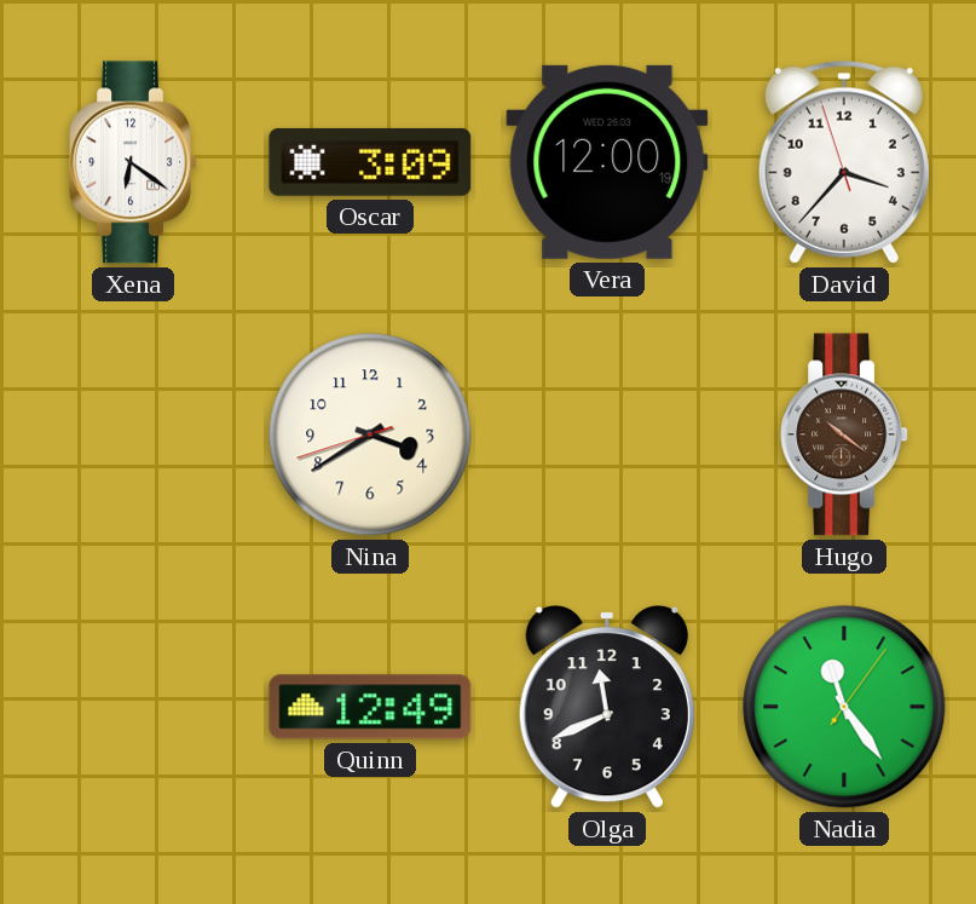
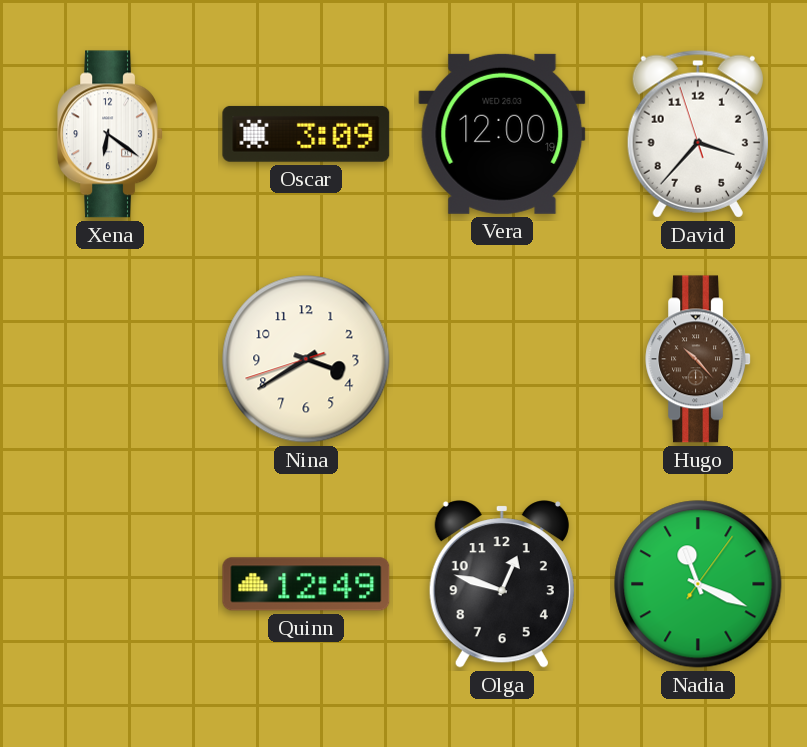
Hugo: 10:21 -> 10:23
Olga: 11:41 -> 12:48
Nadia: 11:24 -> 11:19
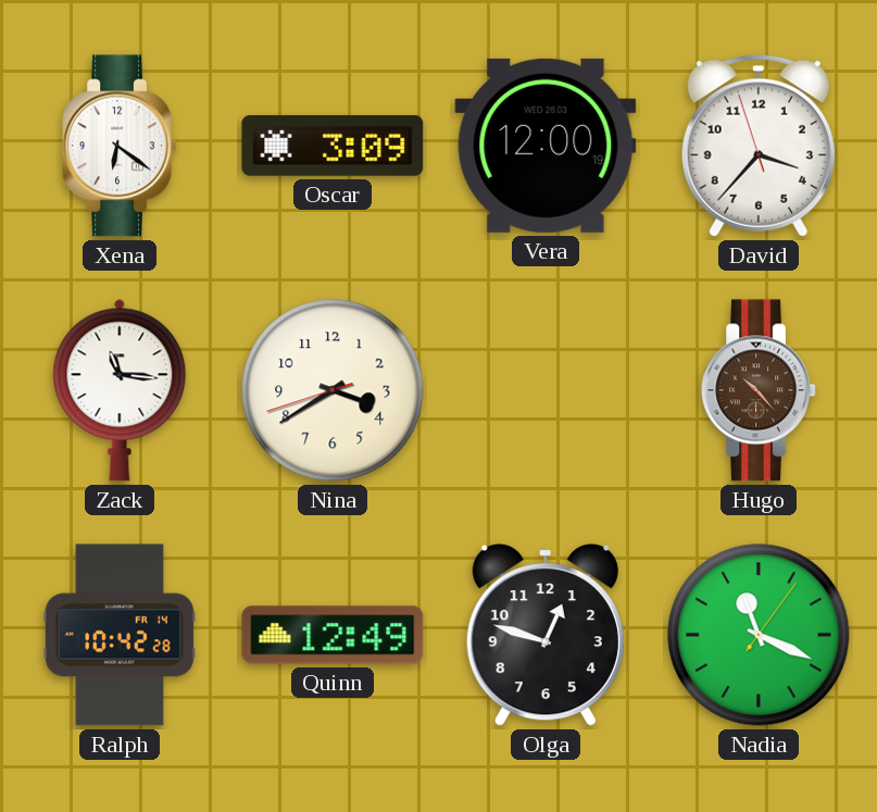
Zack: none -> 11:16
Ralph: none -> 10:42
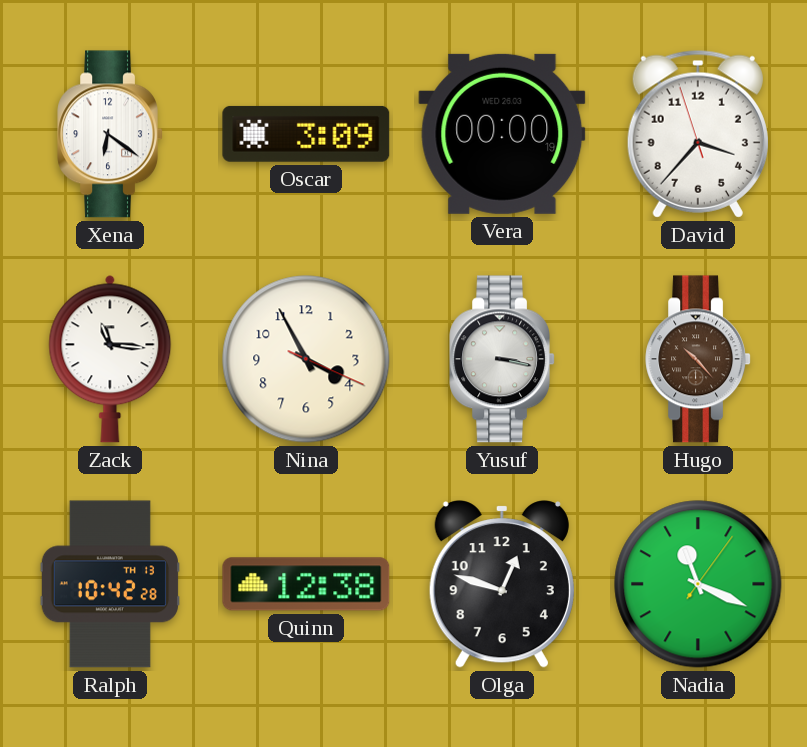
Vera: 12:00 -> 00:00
Nina: 3:39 -> 3:55
Yusuf: none -> 3:17
Ralph date: FR 14 -> TH 13
Quinn: 12:49 -> 12:38
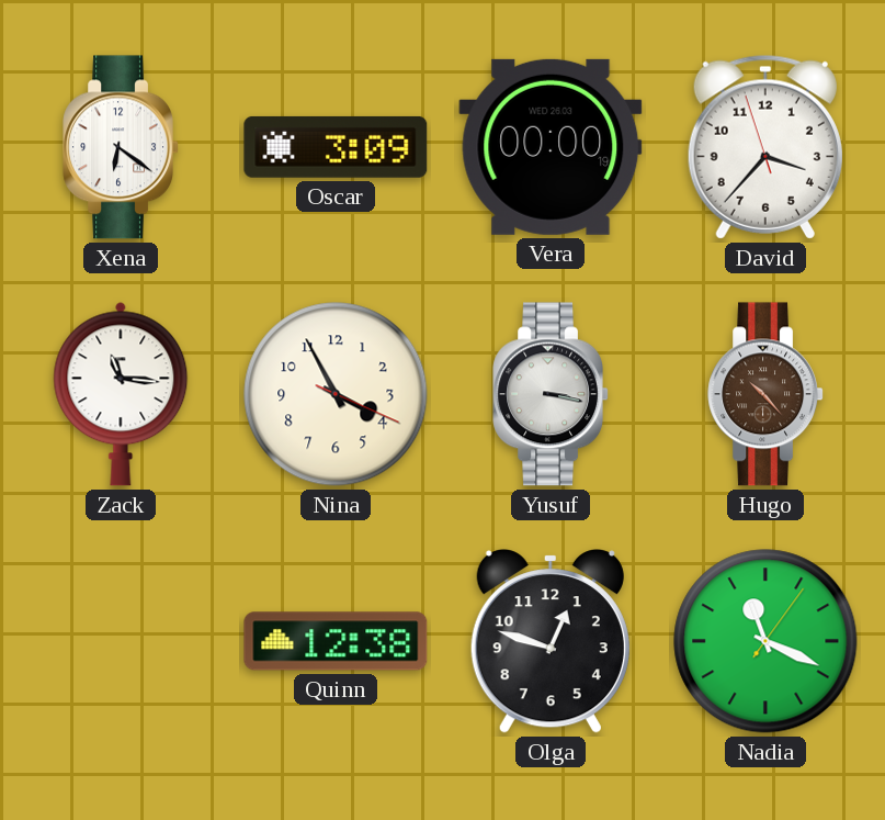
Ralph: 10:42 -> none
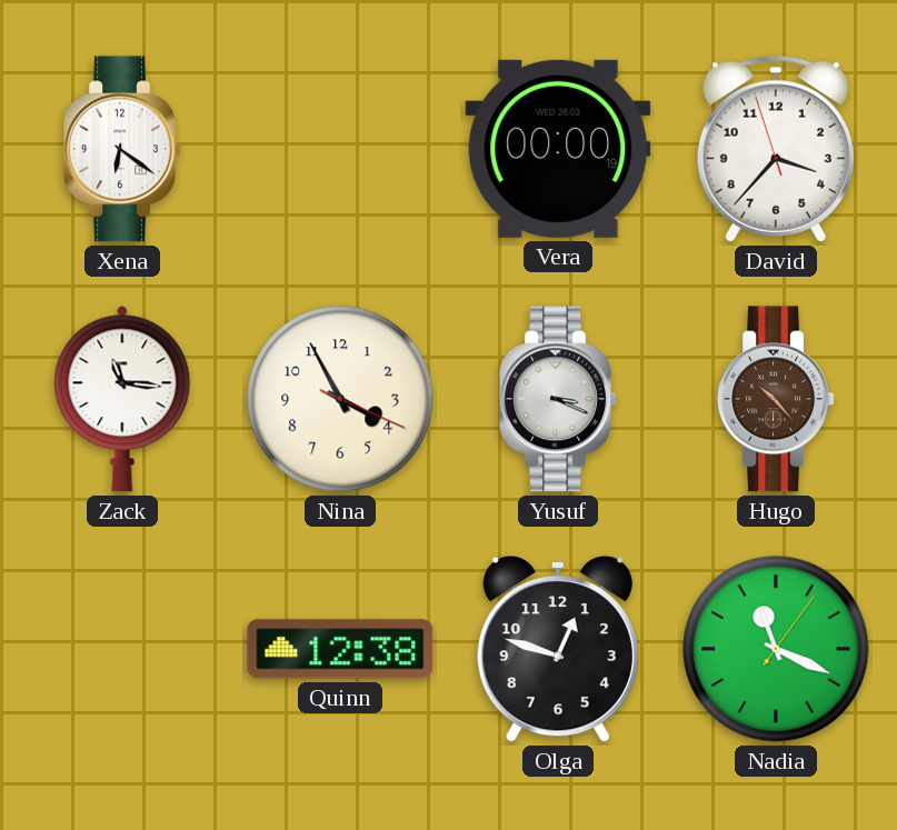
Oscar: 3:09 -> none
Yusuf: 3:17 -> 3:19
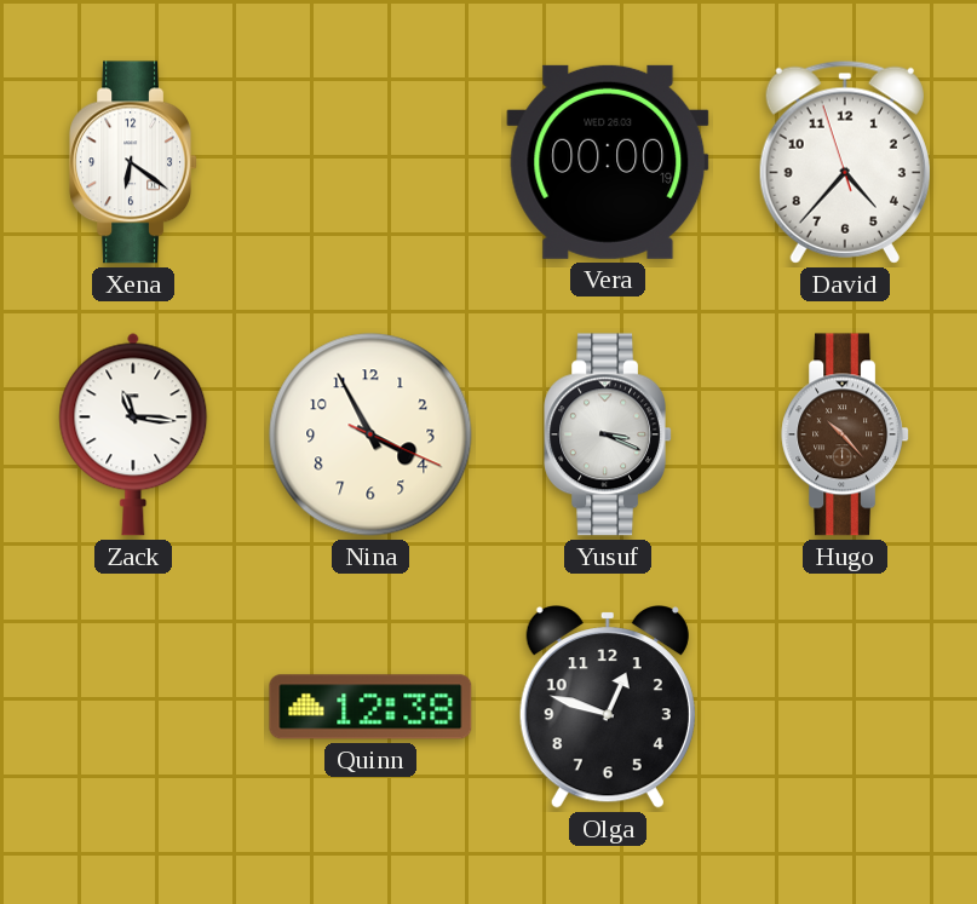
David: 3:36 -> 4:36
Nadia: 11:19 -> none
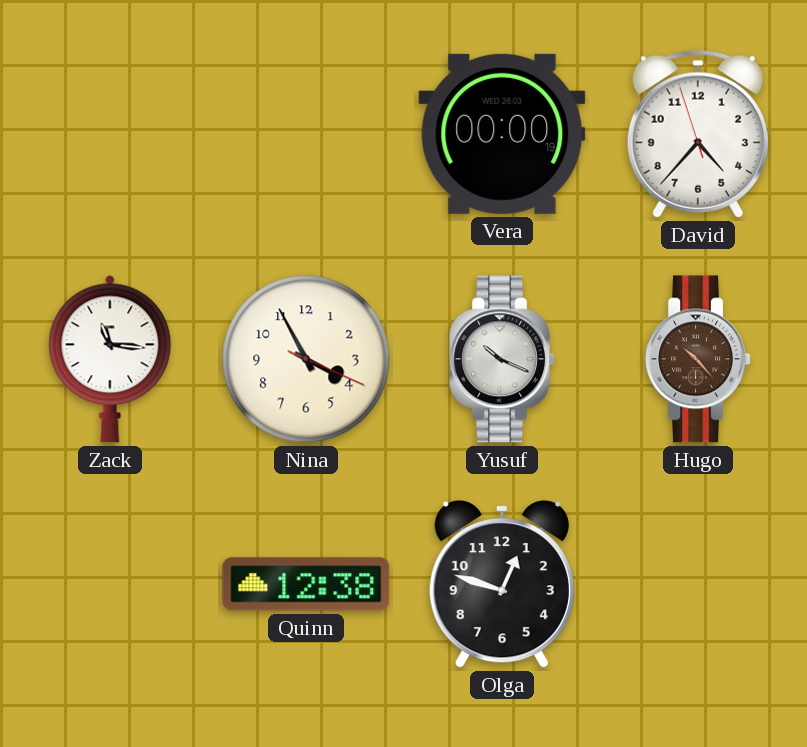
Xena: 6:21 -> none
Yusuf: 3:19 -> 10:19
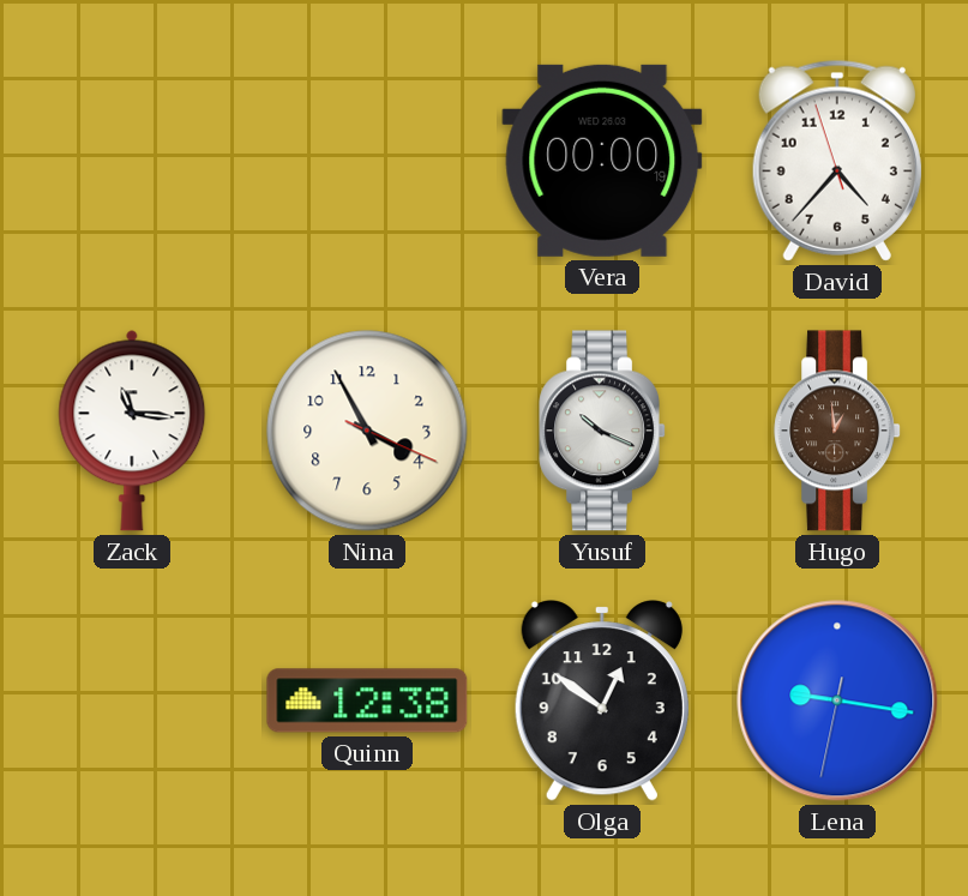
Hugo: 10:23 -> 12:59
Olga: 12:48 -> 12:51
Lena: none -> 9:16
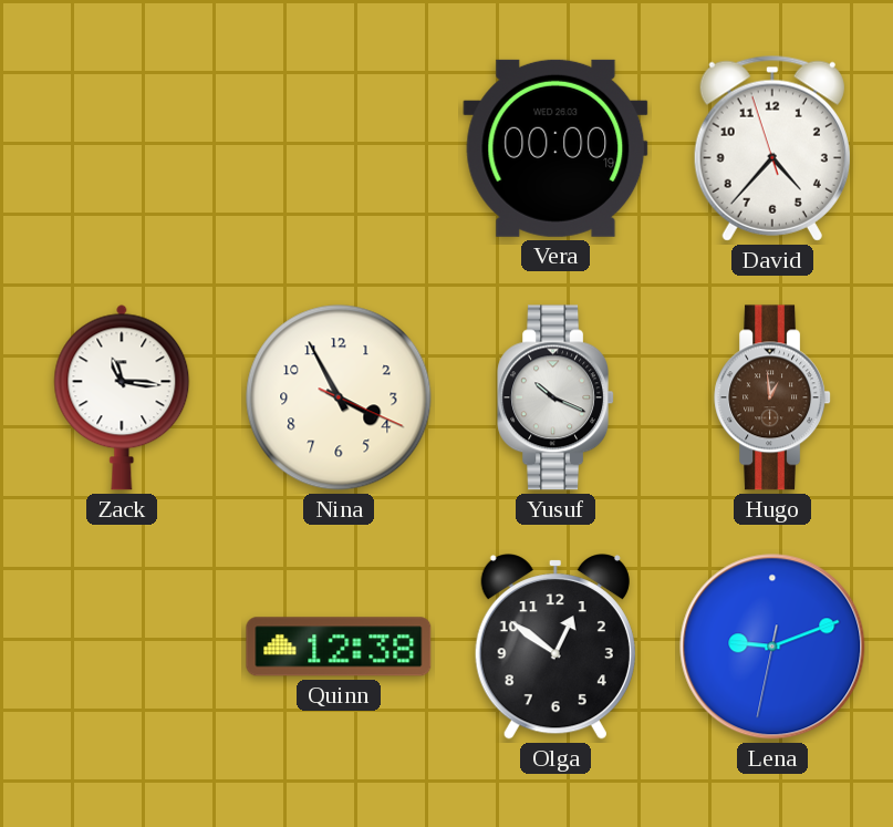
Lena: 9:16 -> 9:11
